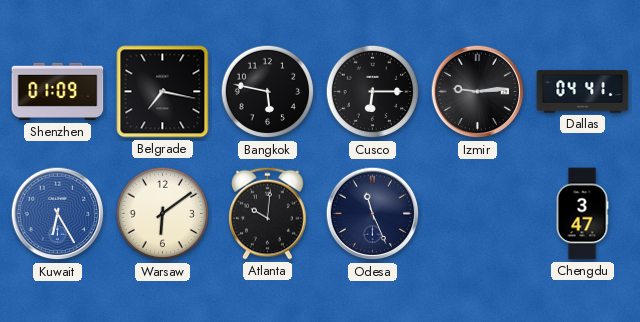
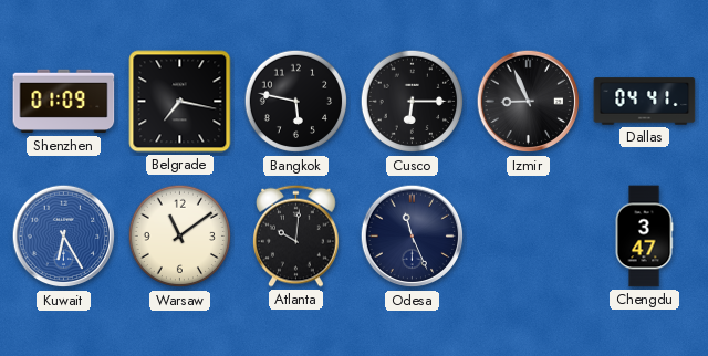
Izmir: 9:14 -> 8:56
Warsaw: 6:09 -> 11:09
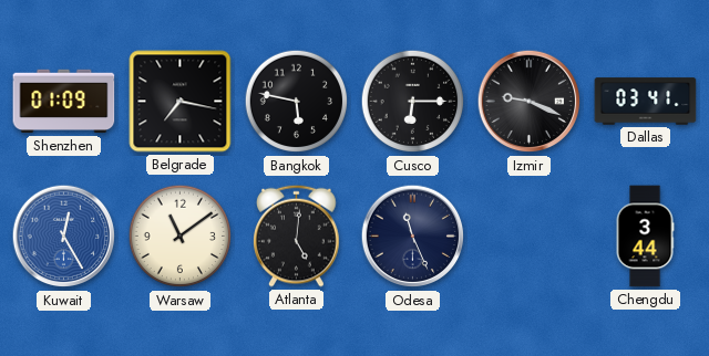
Izmir: 8:56 -> 9:19
Dallas: 04:41 -> 03:41
Kuwait: 6:25 -> 12:25
Atlanta: 10:01 -> 5:01
Chengdu: 3:47 -> 3:44
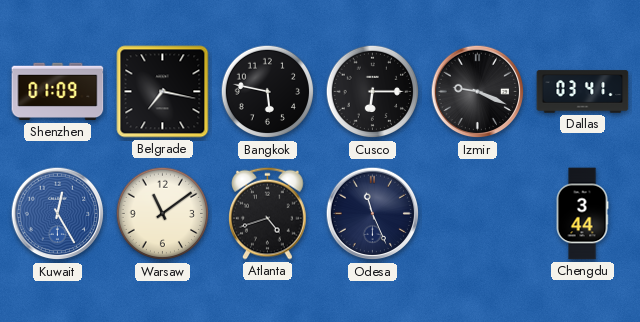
Atlanta: 5:01 -> 4:42
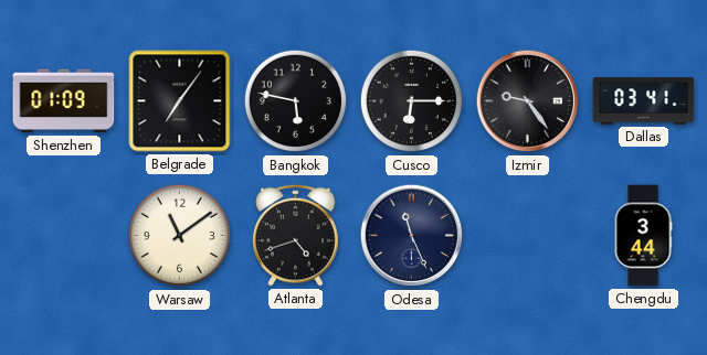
Belgrade: 7:17 -> 7:06
Izmir: 9:19 -> 9:24
Kuwait: 12:25 -> none
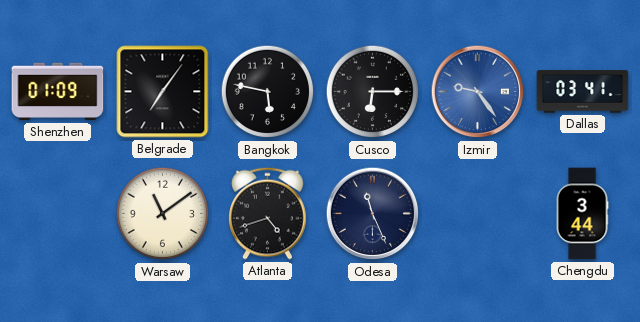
Izmir dial: black -> blue
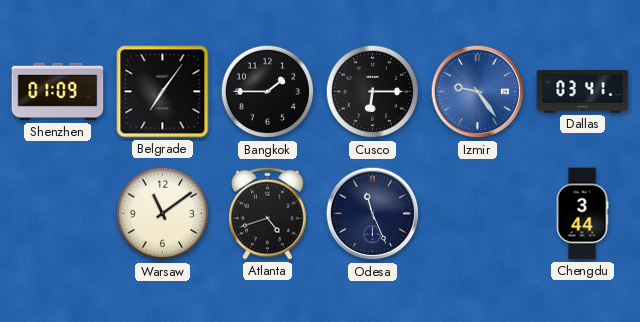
Bangkok: 5:47 -> 1:45
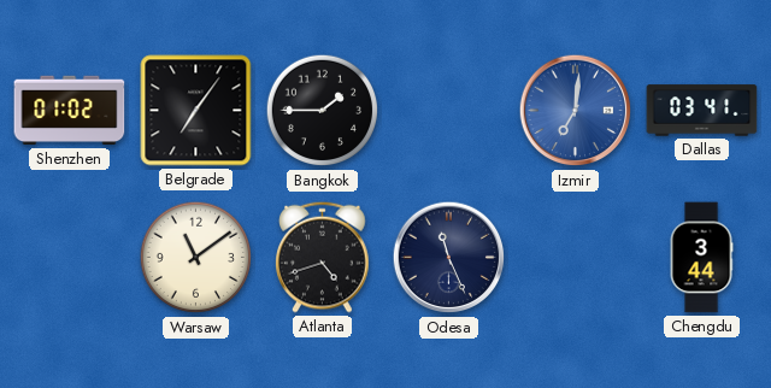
Shenzhen: 01:09 -> 01:02
Cusco: 6:15 -> none
Izmir: 9:24 -> 7:01
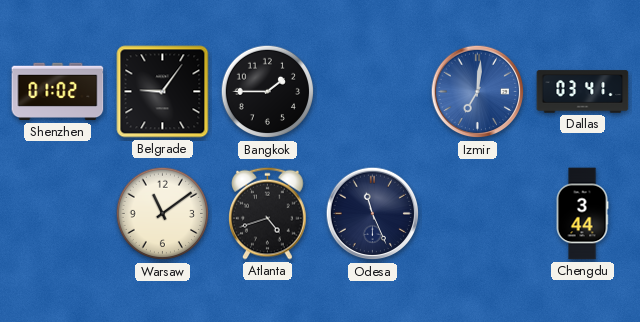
Belgrade: 7:06 -> 9:06
